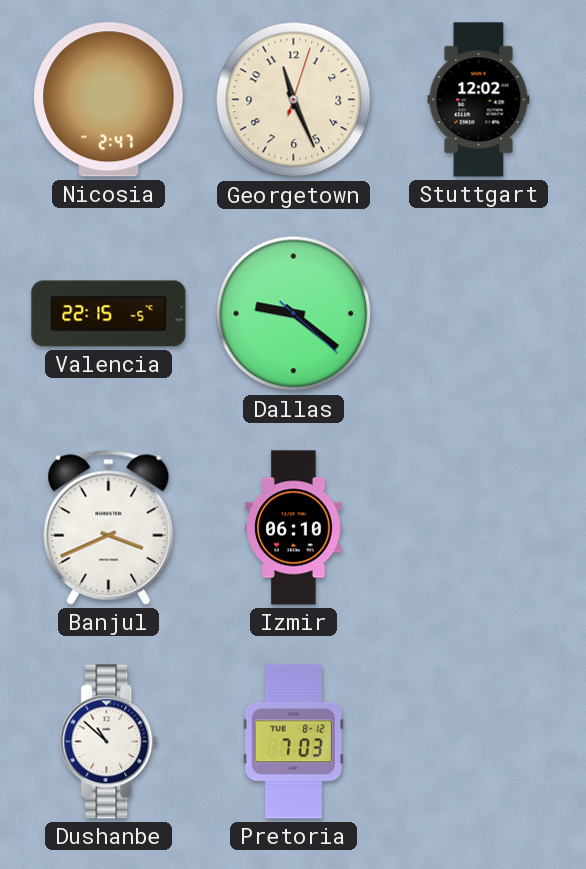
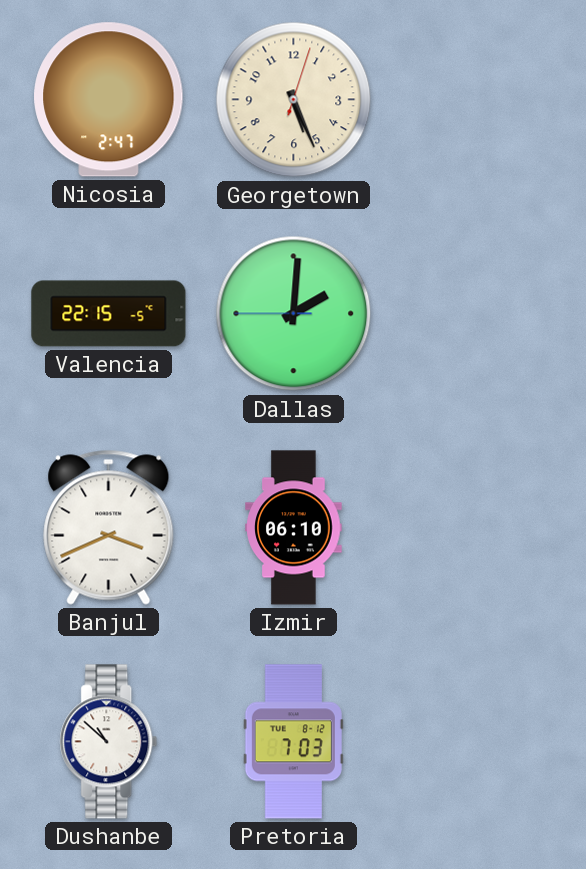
Georgetown: 11:26 -> 5:26
Stuttgart: 12:02 -> none
Dallas: 9:21 -> 2:00
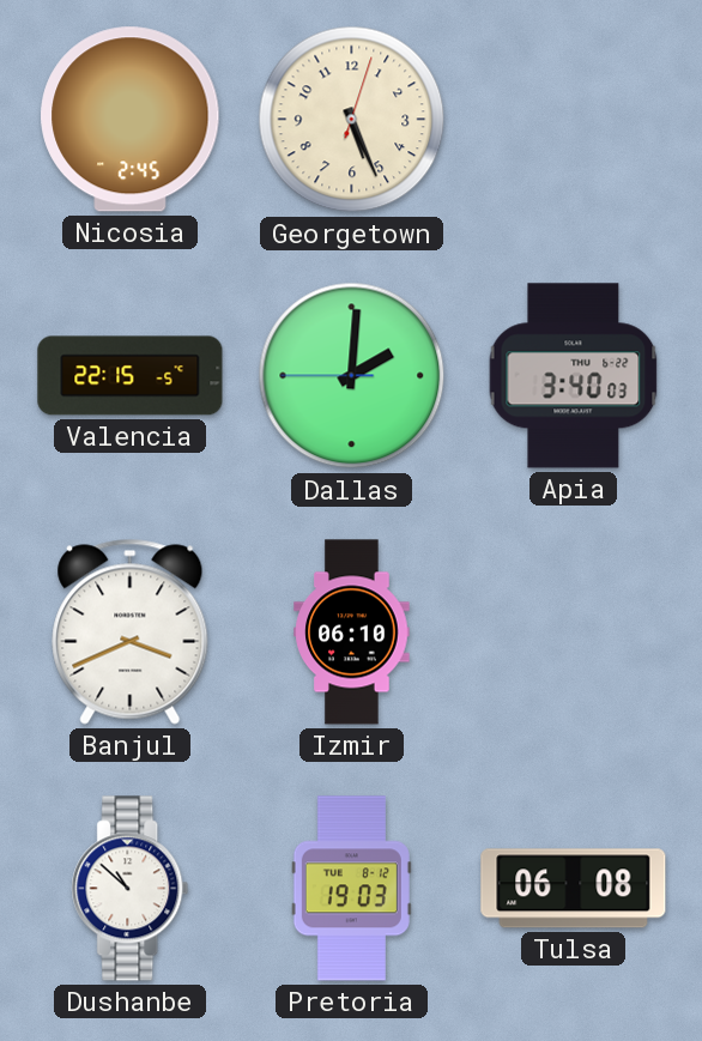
Nicosia: 2:47 -> 2:45
Apia: none -> 3:40
Pretoria: 7:03 -> 19:03
Tulsa: none -> 06:08
